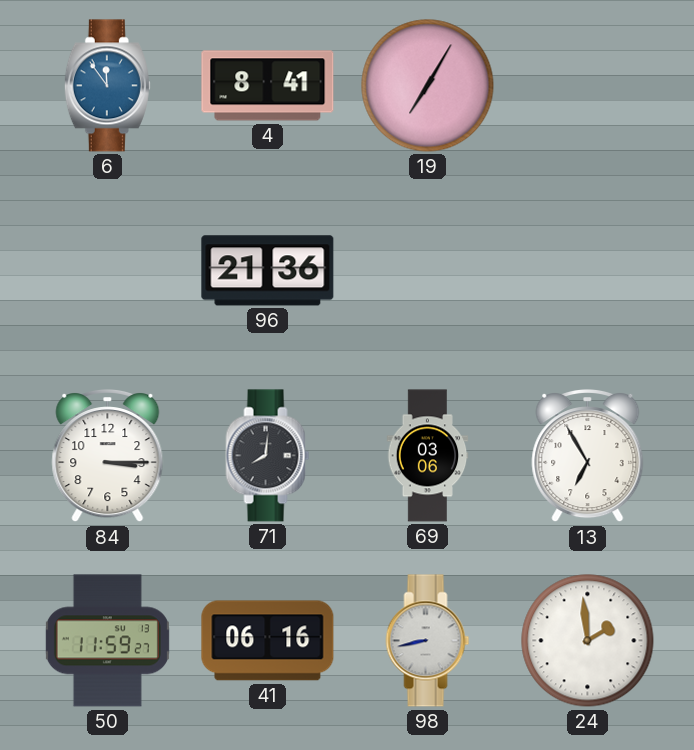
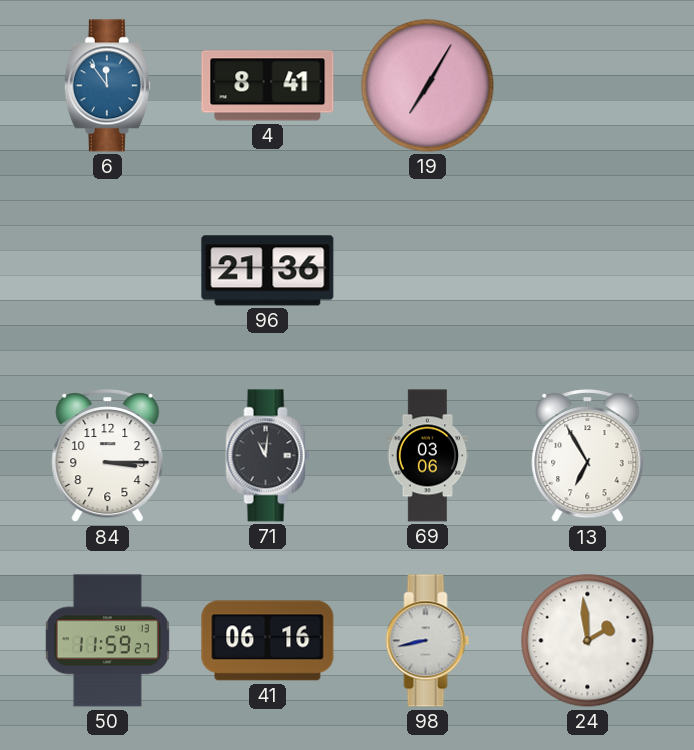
71: 8:01 -> 11:01
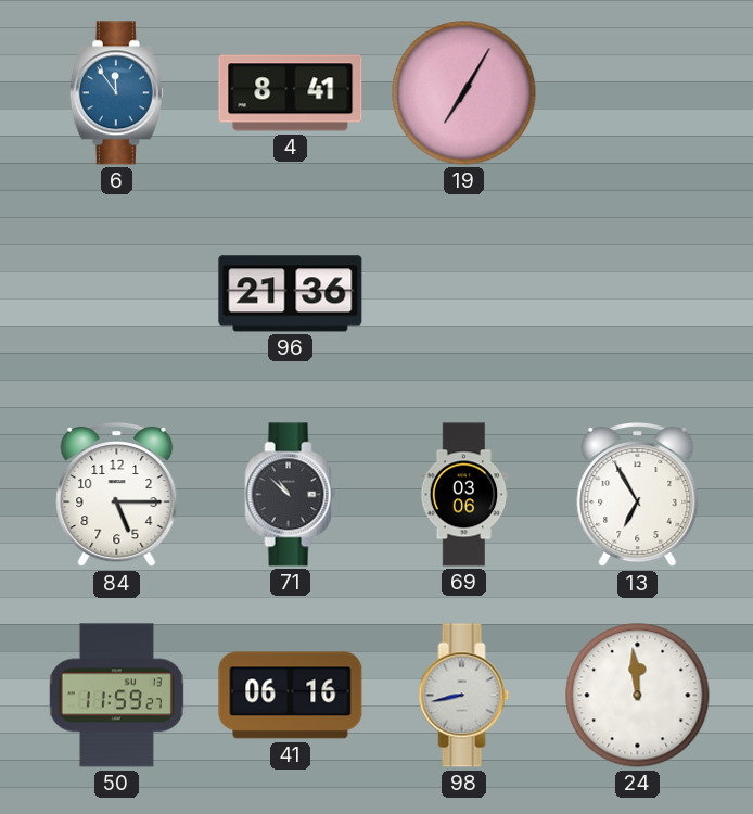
84: 3:15 -> 5:15
71: 11:01 -> 10:52
24: 1:59 -> 11:59
